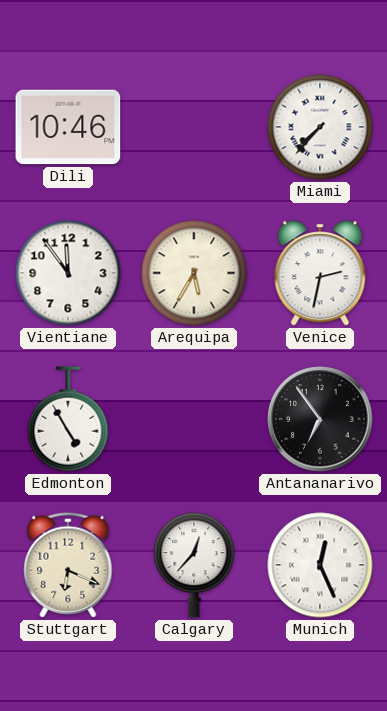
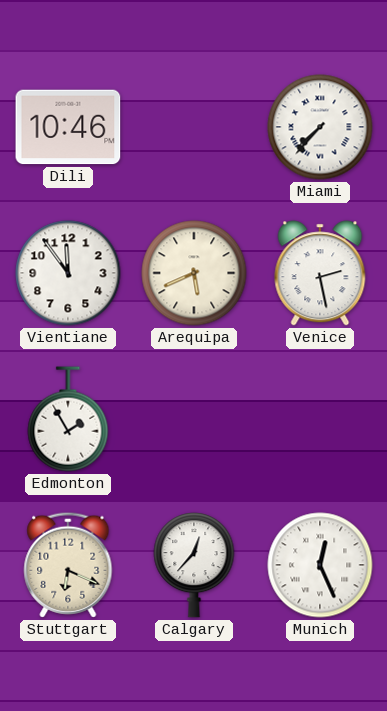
Arequipa: 5:35 -> 5:41
Venice: 2:32 -> 2:28
Edmonton: 4:55 -> 1:55
Antananarivo: 6:54 -> none
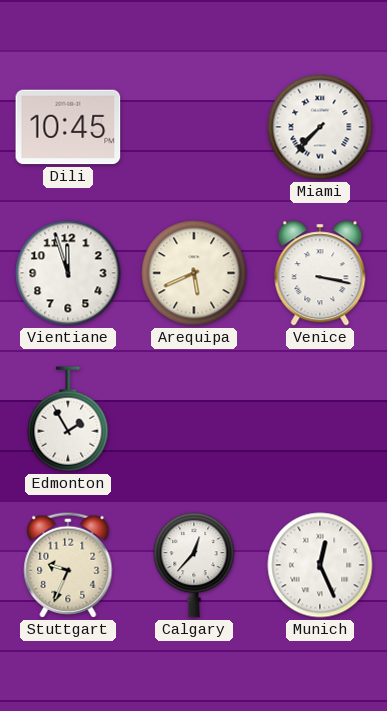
Dili: 10:46 -> 10:45
Vientiane: 11:54 -> 11:57
Venice: 2:28 -> 3:17
Stuttgart: 6:19 -> 9:34
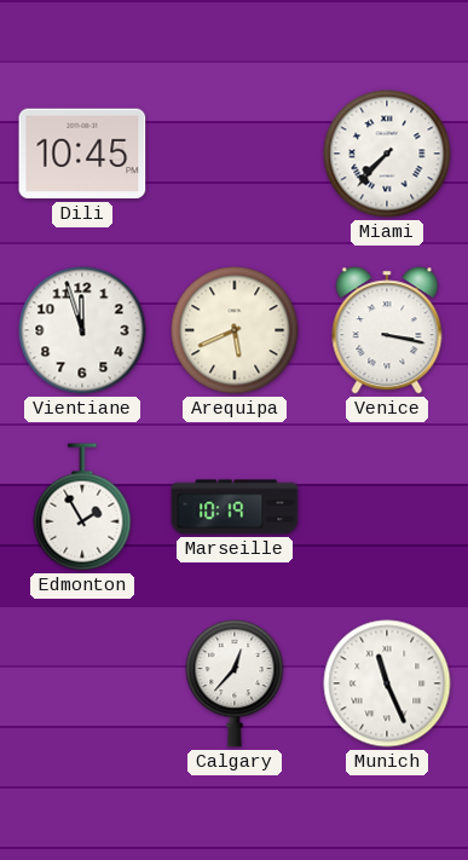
Marseille: none -> 10:19
Stuttgart: 9:34 -> none
Munich: 12:26 -> 11:26
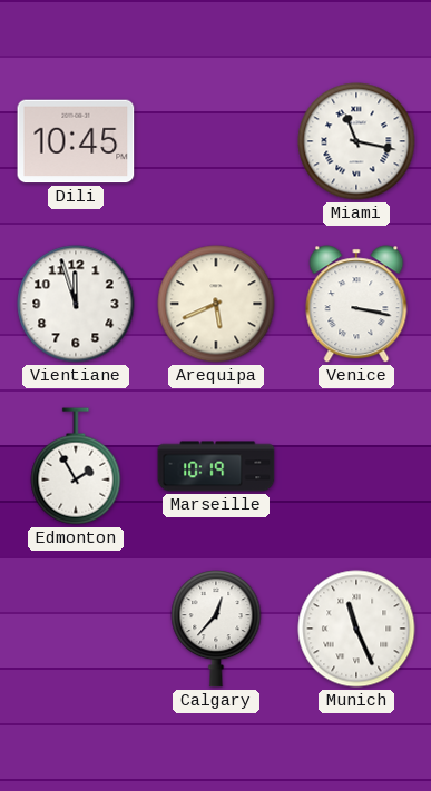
Miami: 7:37 -> 11:17
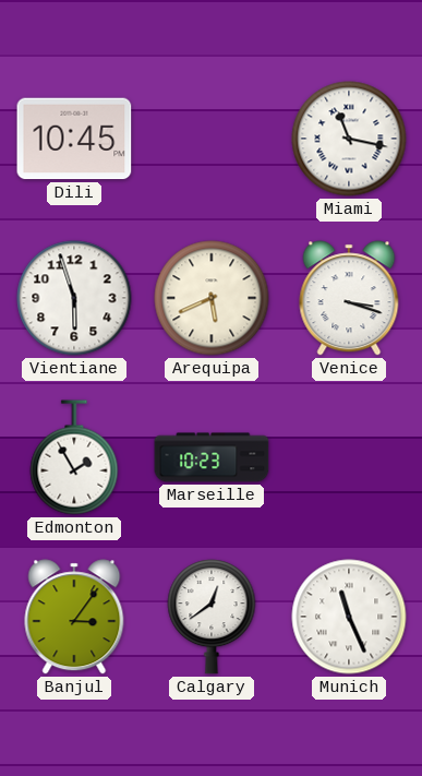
Vientiane: 11:57 -> 5:57
Venice: 3:17 -> 3:18
Marseille: 10:19 -> 10:23
Banjul: none -> 3:06
Calgary: 12:37 -> 12:39
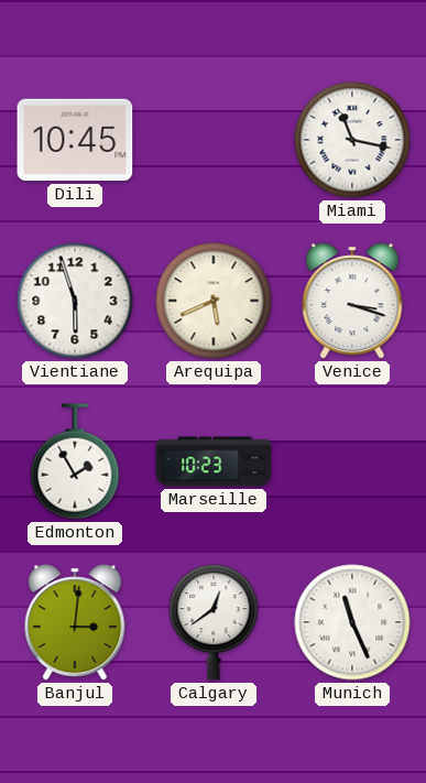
Banjul: 3:06 -> 3:01
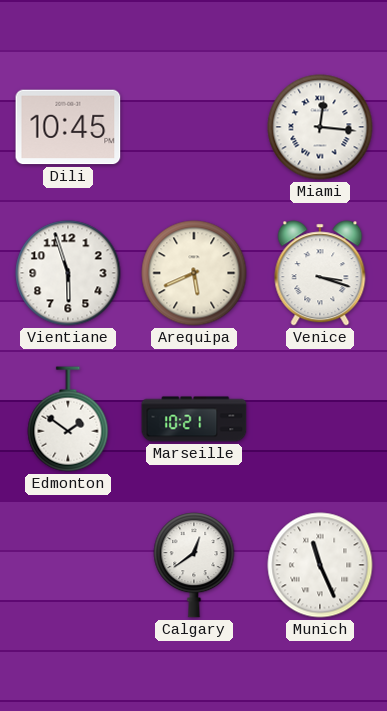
Miami: 11:17 -> 12:16
Edmonton: 1:55 -> 1:51
Marseille: 10:23 -> 10:21
Banjul: 3:01 -> none
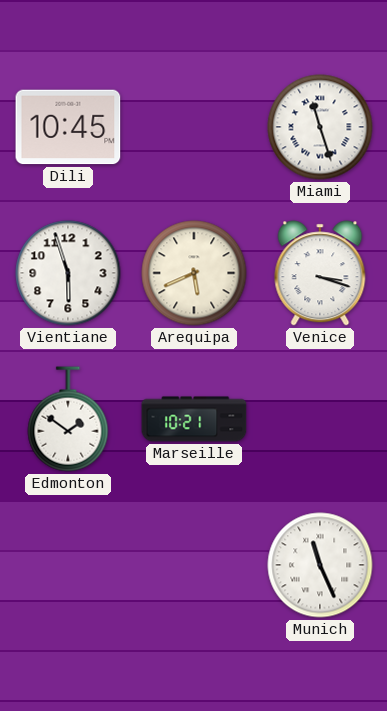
Miami: 12:16 -> 11:27
Calgary: 12:39 -> none
